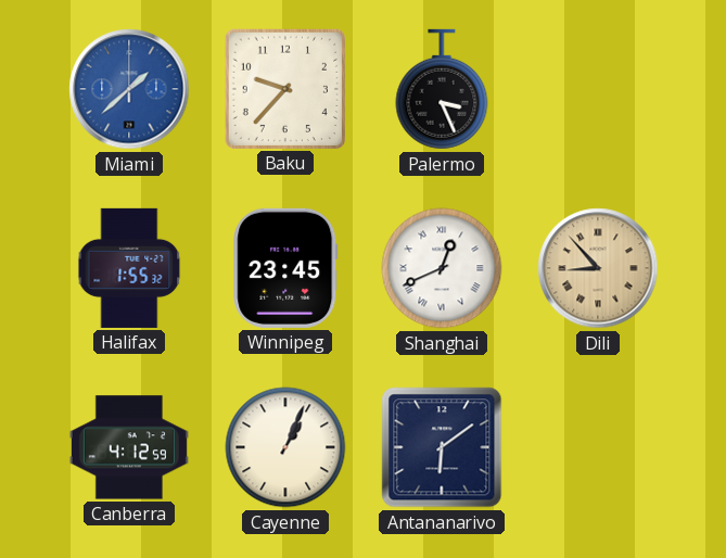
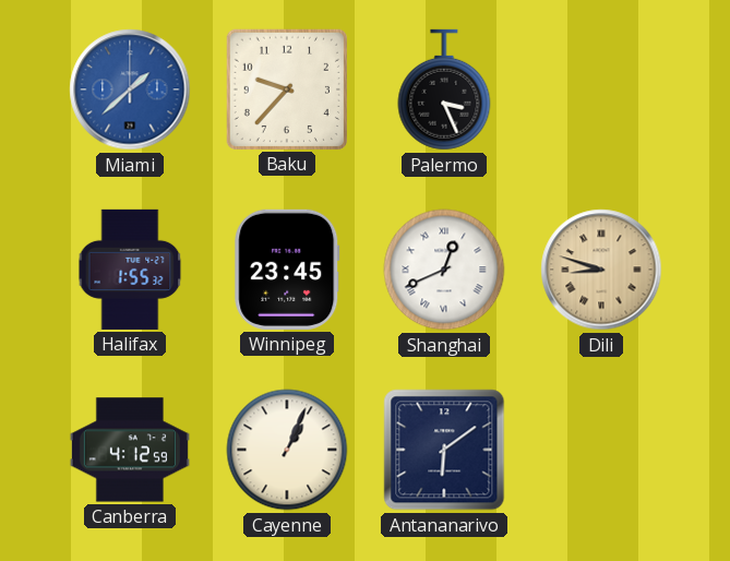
Dili: 8:53 -> 8:48
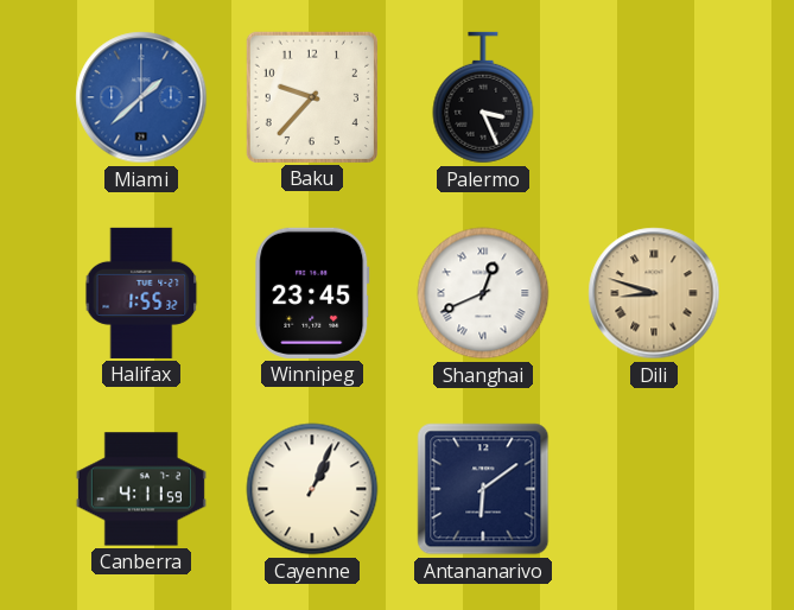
Canberra: 4:12 -> 4:11
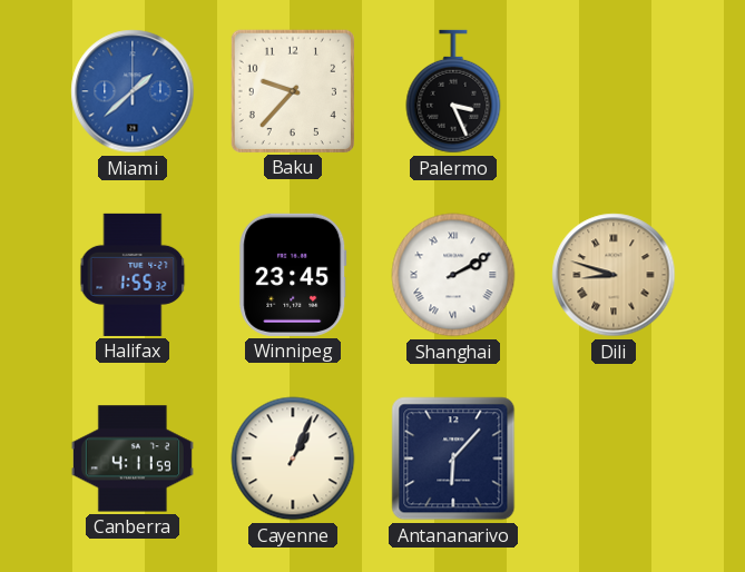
Shanghai: 12:41 -> 2:10
Antananarivo: 6:09 -> 6:07
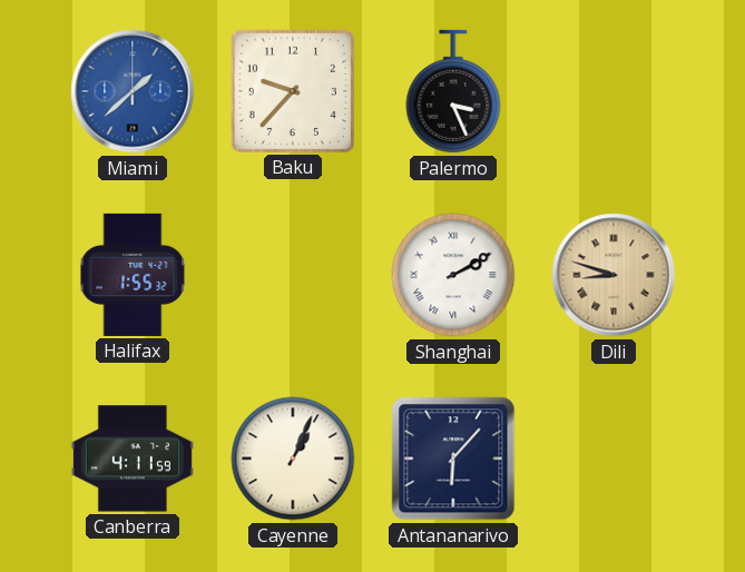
Winnipeg: 23:45 -> none
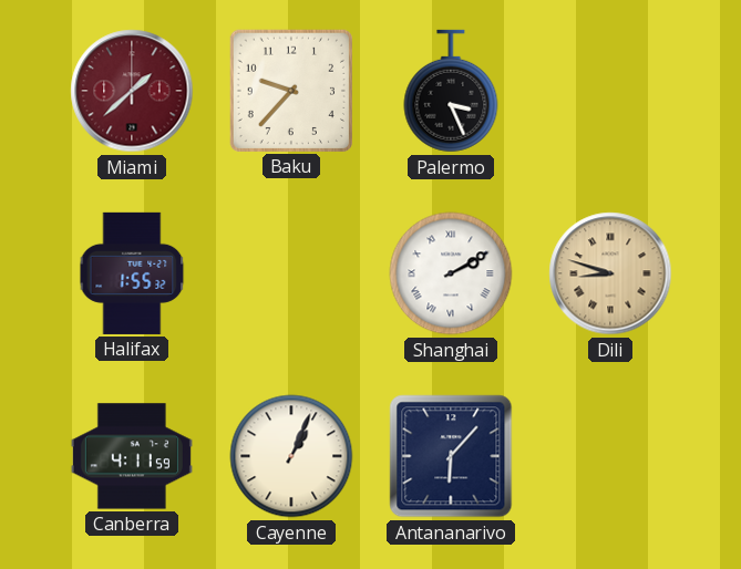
Miami dial: blue -> burgundy
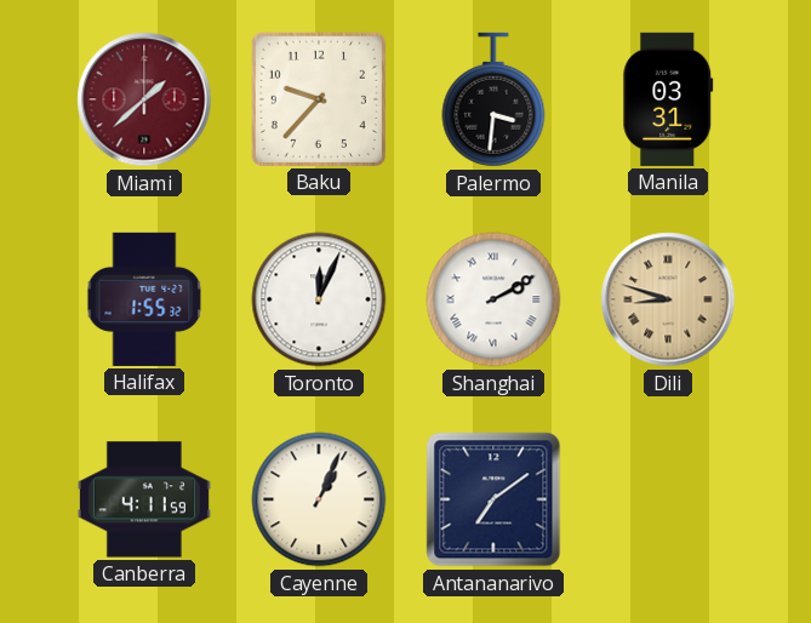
Palermo: 3:26 -> 3:31
Manila: none -> 03:31
Toronto: none -> 12:04
Antananarivo: 6:07 -> 7:09
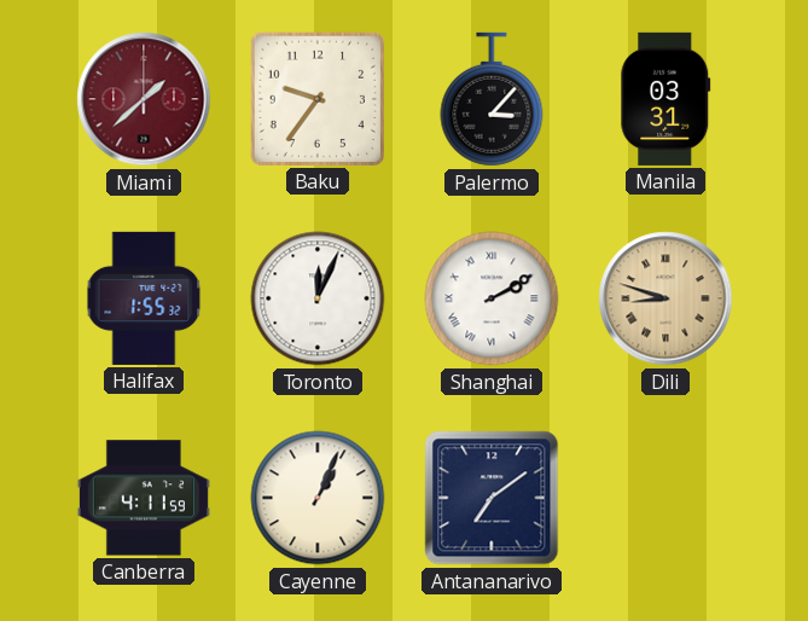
Baku: 9:37 -> 9:36
Palermo: 3:31 -> 3:07
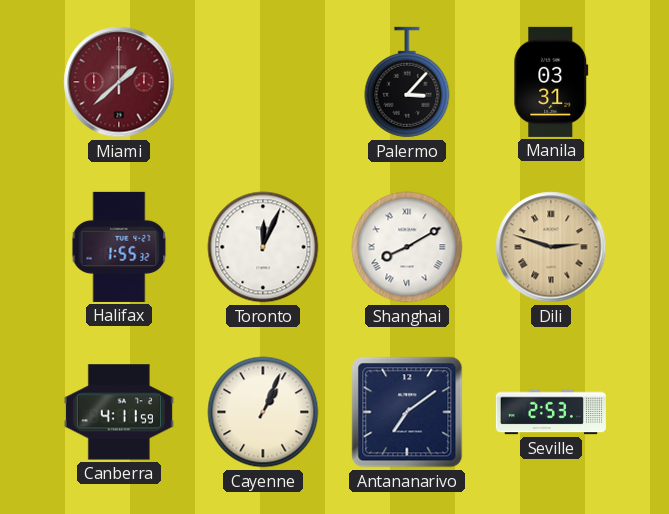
Baku: 9:36 -> none
Shanghai: 2:10 -> 8:10
Dili: 8:48 -> 2:48
Seville: none -> 2:53
